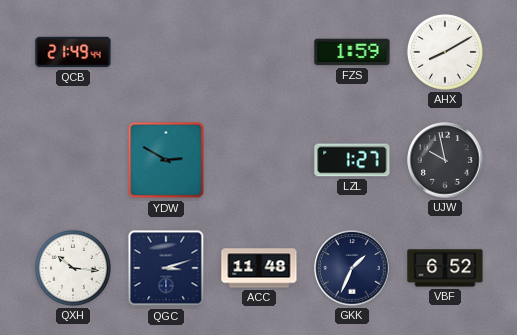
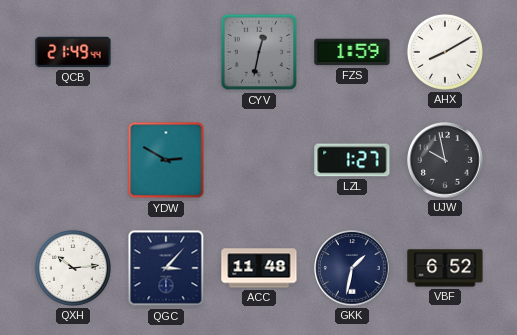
CYV: none -> 12:32
QXH: 10:16 -> 10:14
QGC: 3:12 -> 3:07
GKK: 1:34 -> 1:32
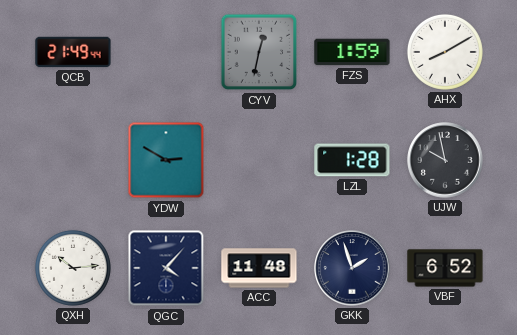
LZL: 1:27 -> 1:28
QGC: 3:07 -> 4:07
GKK: 1:32 -> 1:57
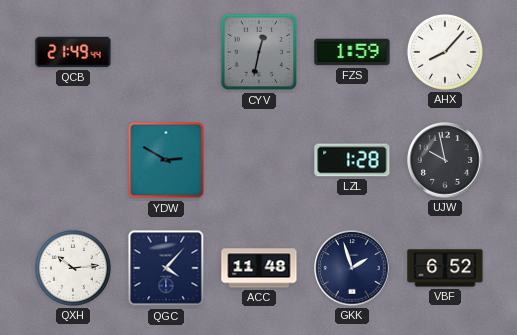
AHX: 8:10 -> 8:07
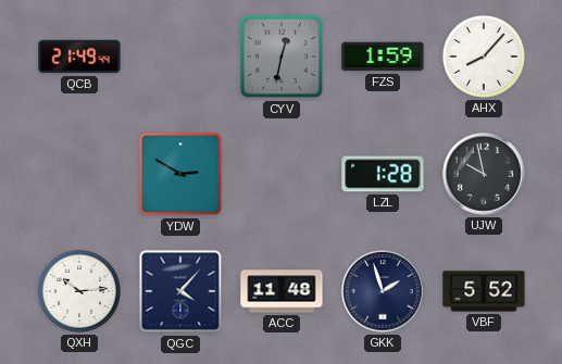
VBF: 6:52 -> 5:52
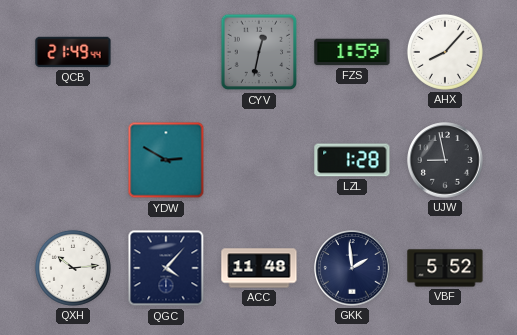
UJW: 9:58 -> 8:58
GKK: 1:57 -> 1:59
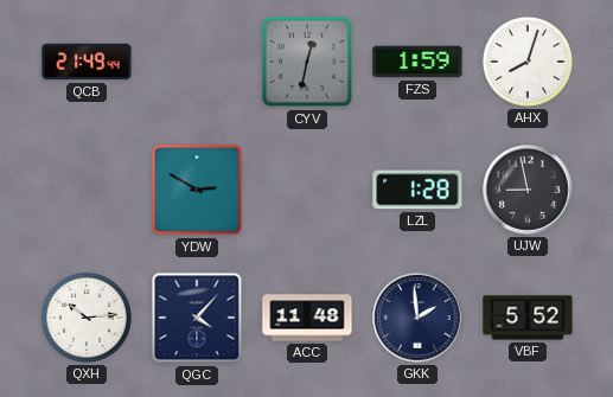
AHX: 8:07 -> 8:03
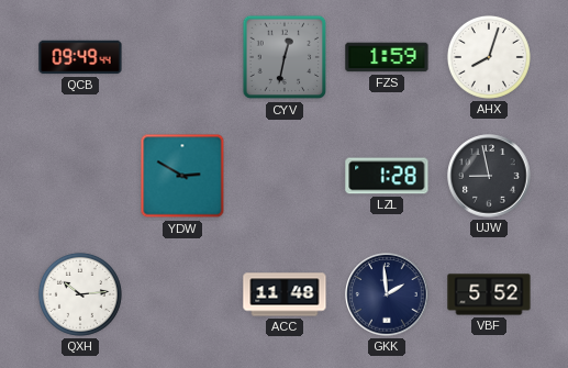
QCB: 21:49 -> 09:49
QGC: 4:07 -> none
